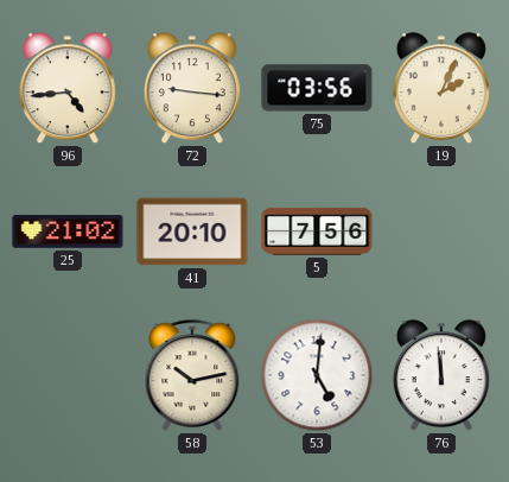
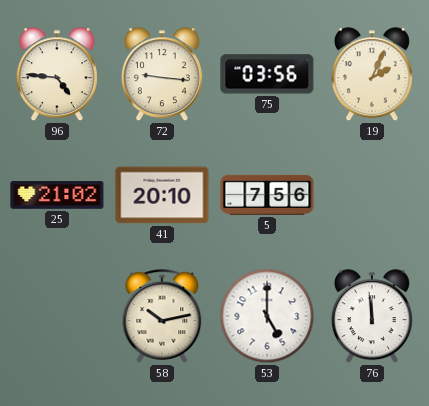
96: 4:44 -> 4:46
53: 5:01 -> 5:00
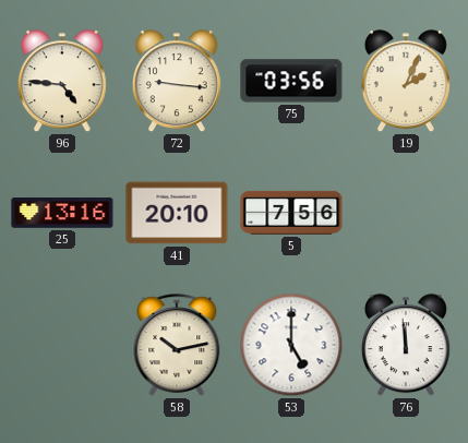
25: 21:02 -> 13:16
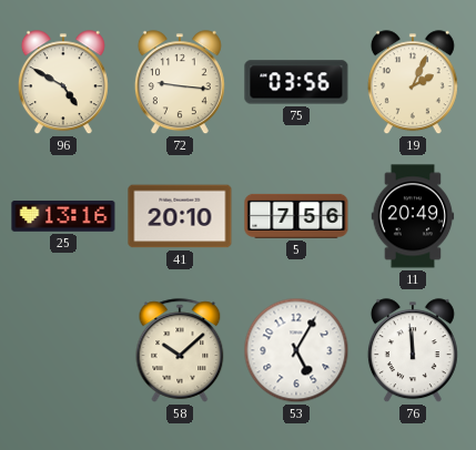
96: 4:46 -> 4:50
11: none -> 20:49
58: 10:13 -> 10:08
53: 5:00 -> 5:05
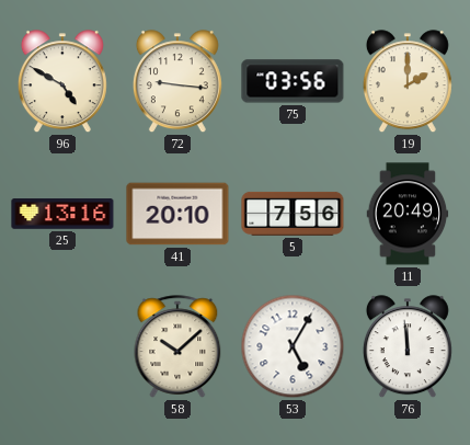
19: 2:04 -> 2:00
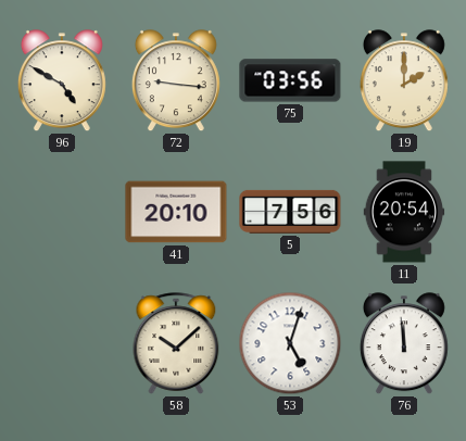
25: 13:16 -> none
11: 20:49 -> 20:54
53: 5:05 -> 5:03
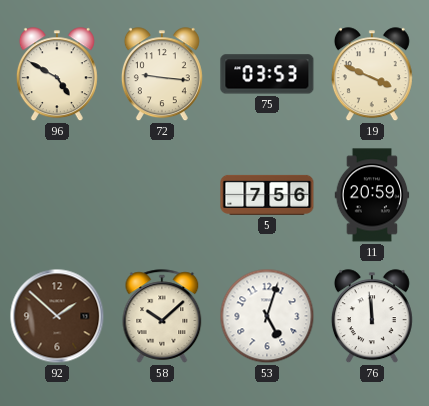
75: 03:56 -> 03:53
19: 2:00 -> 3:49
41: 20:10 -> none
11: 20:54 -> 20:59
92: none -> 1:52
